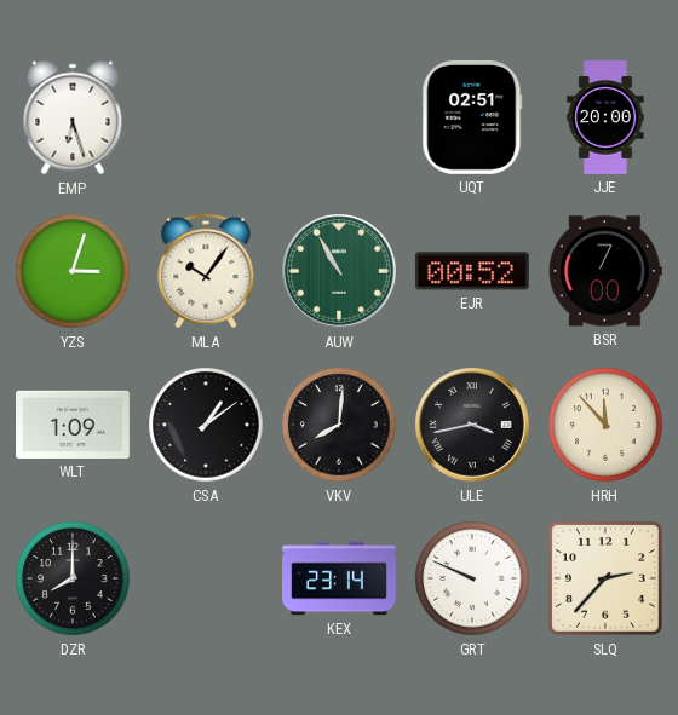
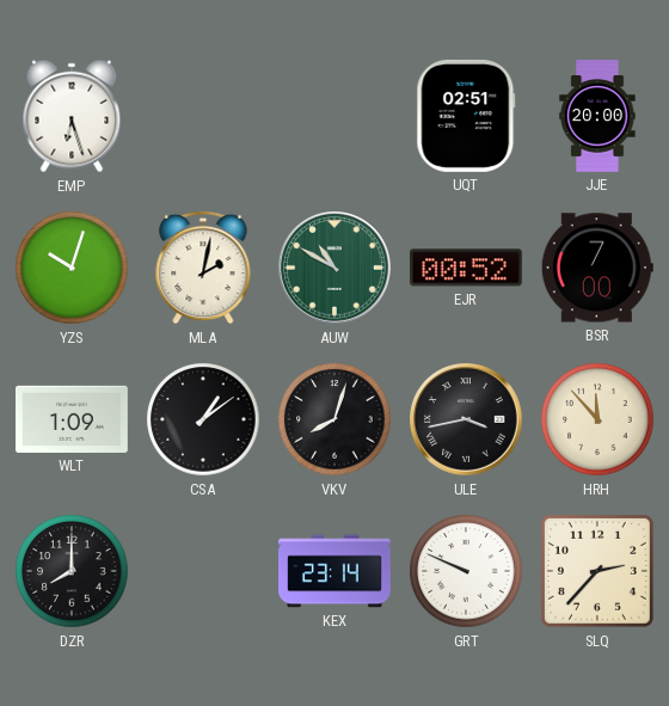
YZS: 3:03 -> 10:03
MLA: 10:06 -> 2:02
AUW: 10:55 -> 10:50
VKV: 8:01 -> 8:03
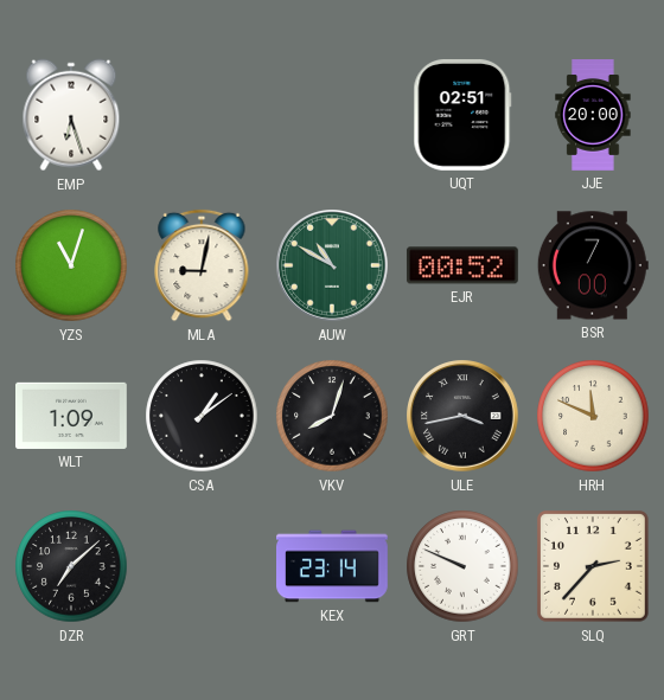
YZS: 10:03 -> 11:03
MLA: 2:02 -> 9:02
HRH: 11:53 -> 11:49
DZR: 8:00 -> 7:08
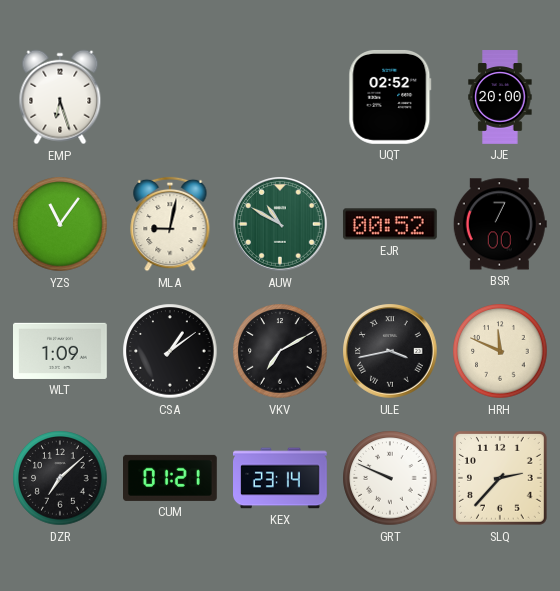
UQT: 02:51 -> 02:52
YZS: 11:03 -> 11:06
VKV: 8:03 -> 7:10
CUM: none -> 01:21
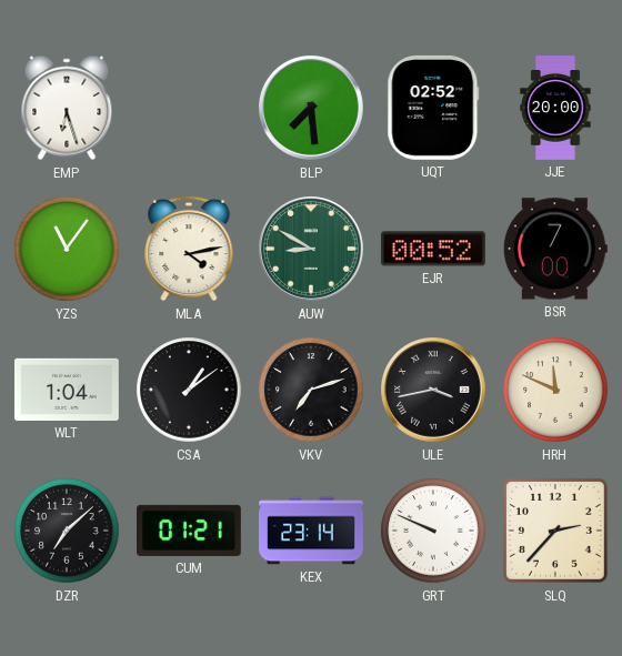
BLP: none -> 7:29
MLA: 9:02 -> 4:13
AUW: 10:50 -> 8:50
WLT: 1:09 -> 1:04
VKV: 7:10 -> 7:12
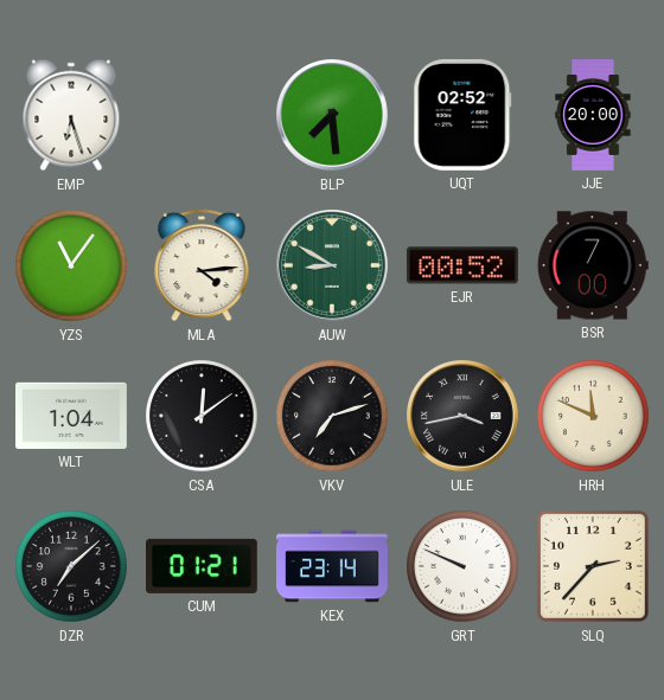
MLA: 4:13 -> 4:14
CSA: 1:09 -> 12:09
